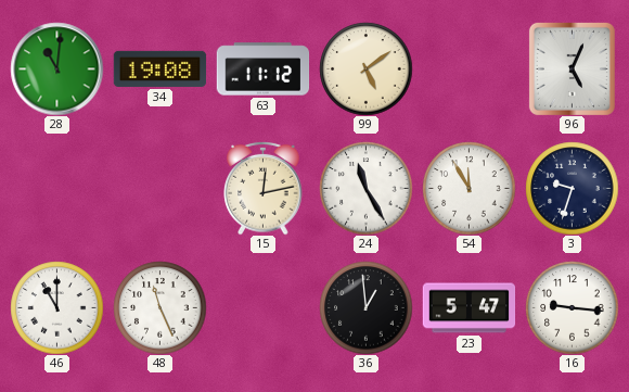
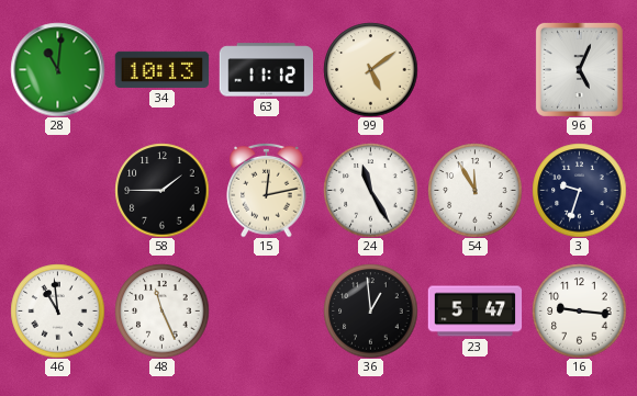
34: 19:08 -> 10:13
58: none -> 1:45
46: 11:00 -> 10:59
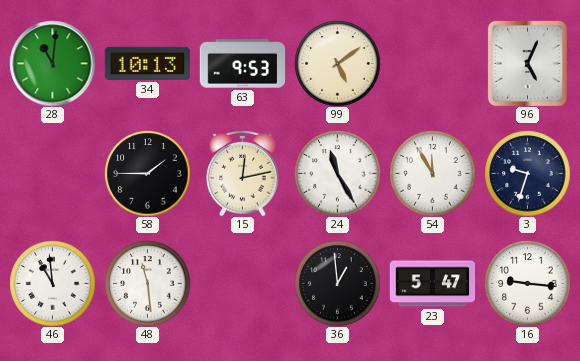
63: 11:12 -> 9:53
48: 11:26 -> 11:29
